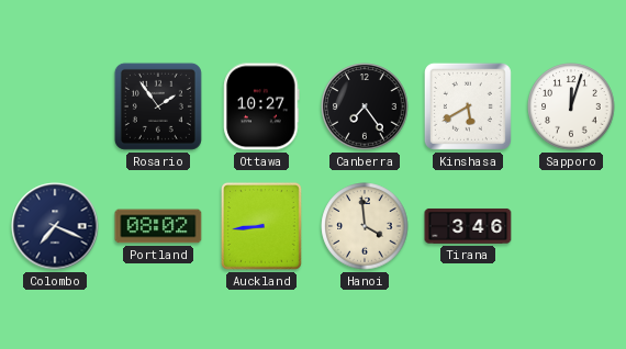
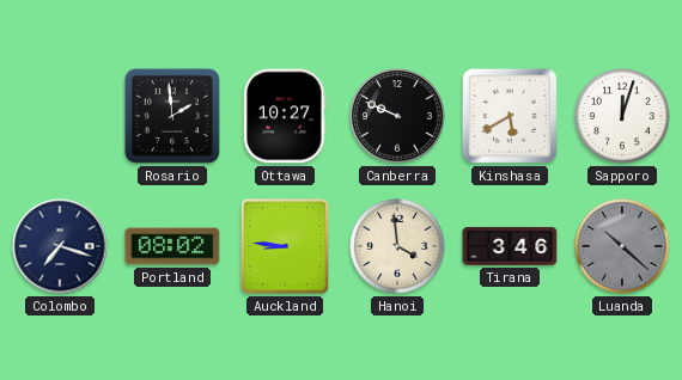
Rosario: 1:54 -> 1:59
Canberra: 7:24 -> 9:49
Colombo: 7:19 -> 7:18
Auckland: 8:44 -> 8:46
Luanda: none -> 10:22
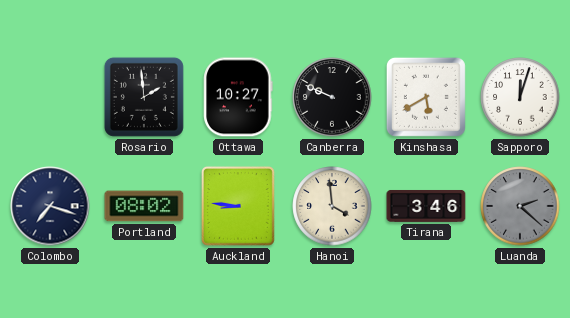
Luanda: 10:22 -> 2:22
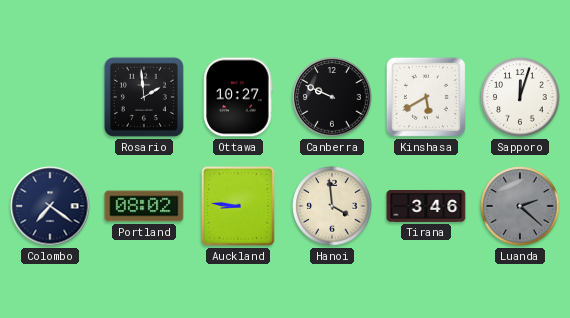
Colombo: 7:18 -> 7:21
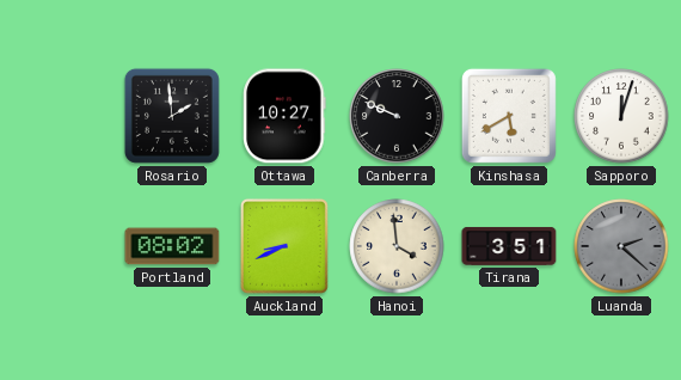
Colombo: 7:21 -> none
Auckland: 8:46 -> 8:41
Tirana: 3:46 -> 3:51
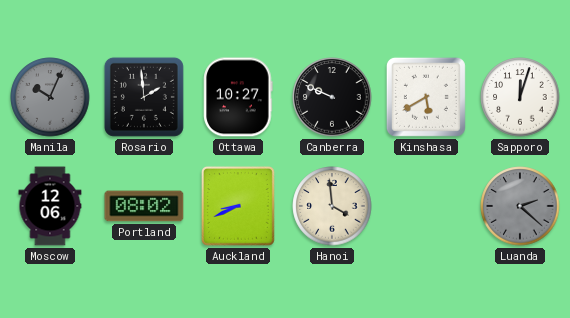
Manila: none -> 10:04
Moscow: none -> 12:06
Tirana: 3:51 -> none
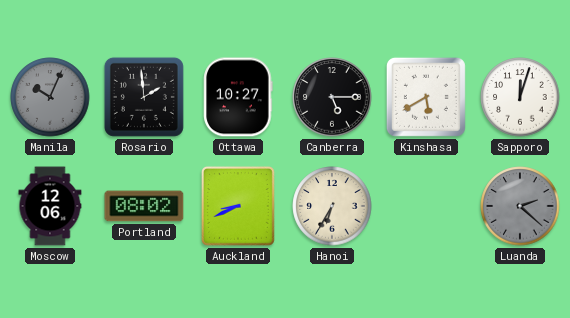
Canberra: 9:49 -> 5:15
Hanoi: 3:59 -> 6:35
